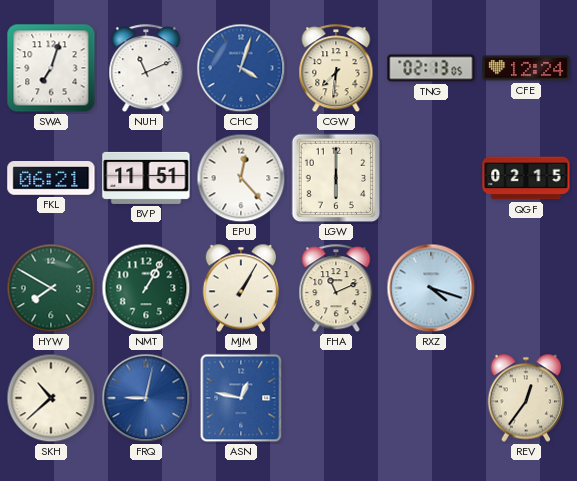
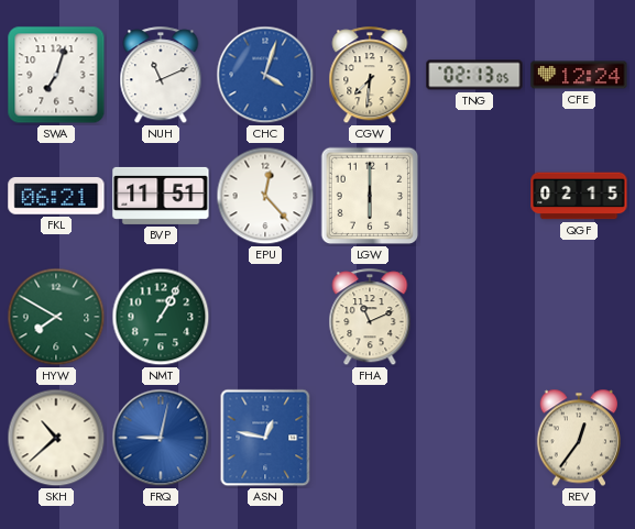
MJM: 1:05 -> none
RXZ: 4:18 -> none
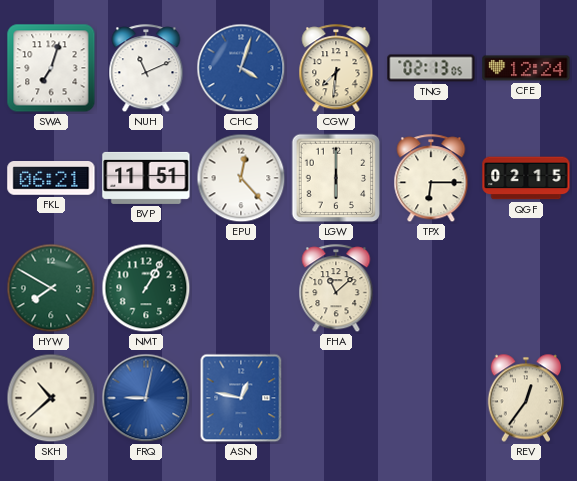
TPX: none -> 6:15
FHA: 11:11 -> 11:08
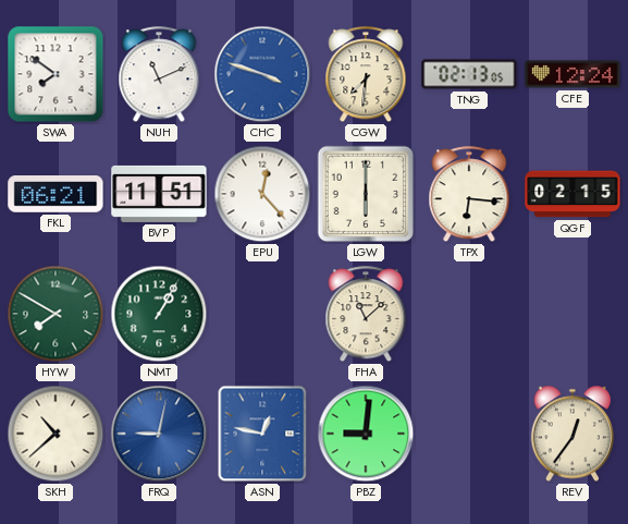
SWA: 7:03 -> 7:51
CHC: 4:03 -> 3:48
TPX: 6:15 -> 6:16
PBZ: none -> 9:01
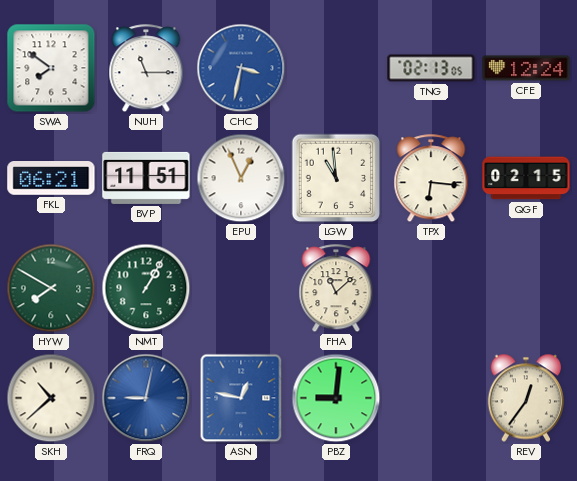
NUH: 11:11 -> 11:15
CHC: 3:48 -> 3:32
CGW: 7:31 -> none
EPU: 12:23 -> 12:56
LGW: 6:00 -> 10:59
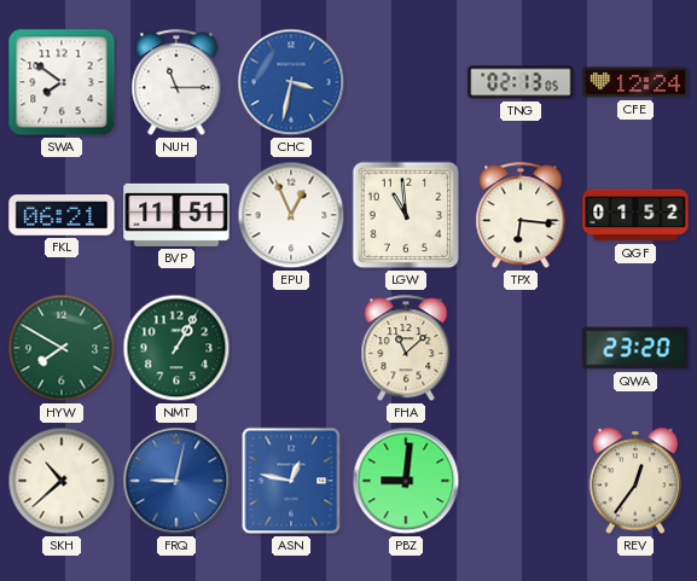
QGF: 02:15 -> 01:52
QWA: none -> 23:20
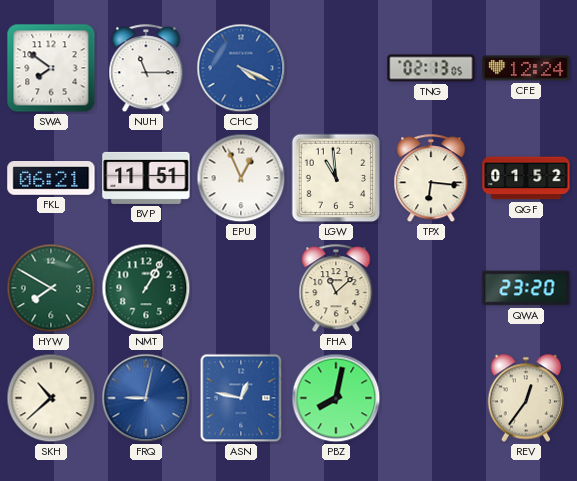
CHC: 3:32 -> 4:19
PBZ: 9:01 -> 8:02
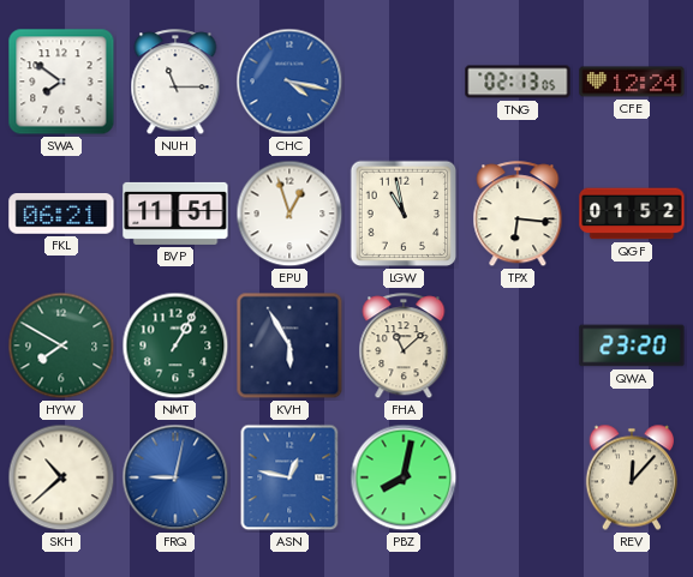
CHC: 4:19 -> 4:17
EPU: 12:56 -> 12:57
LGW: 10:59 -> 10:58
KVH: none -> 5:55
REV: 12:36 -> 12:07
